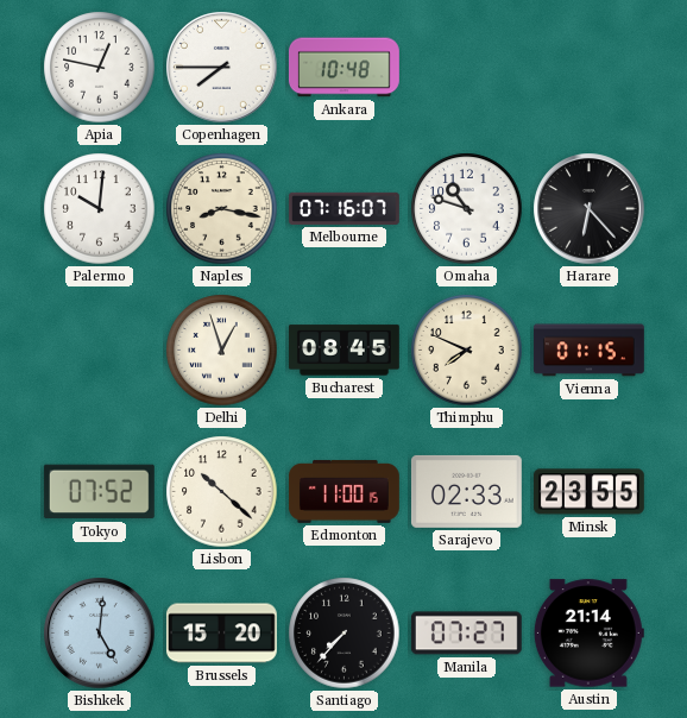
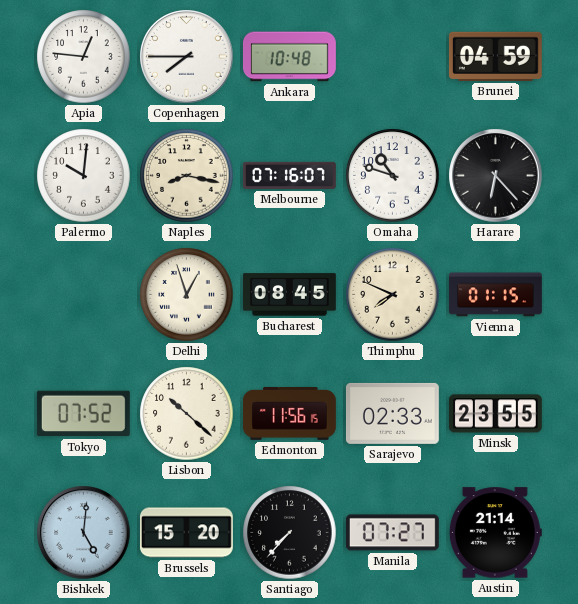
Apia: 12:47 -> 12:46
Brunei: none -> 04:59
Edmonton: 11:00 -> 11:56
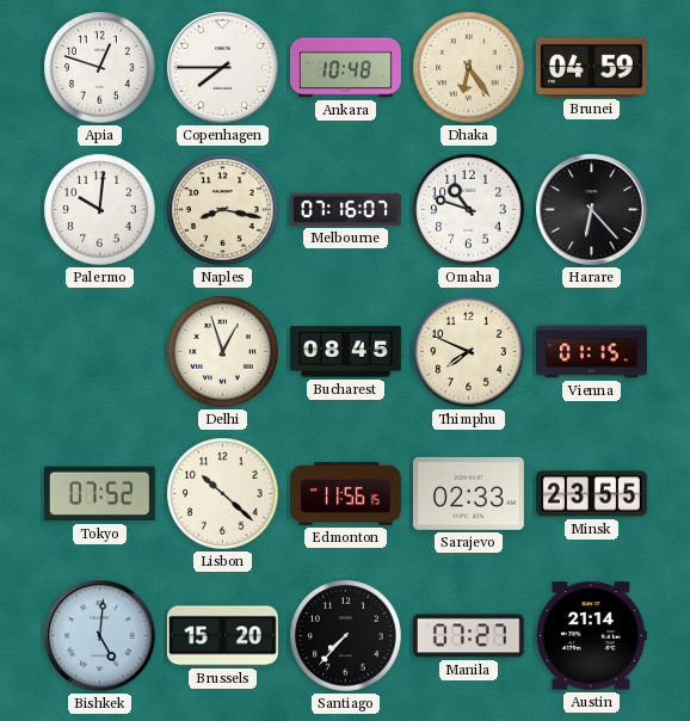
Apia: 12:46 -> 12:48
Dhaka: none -> 6:24
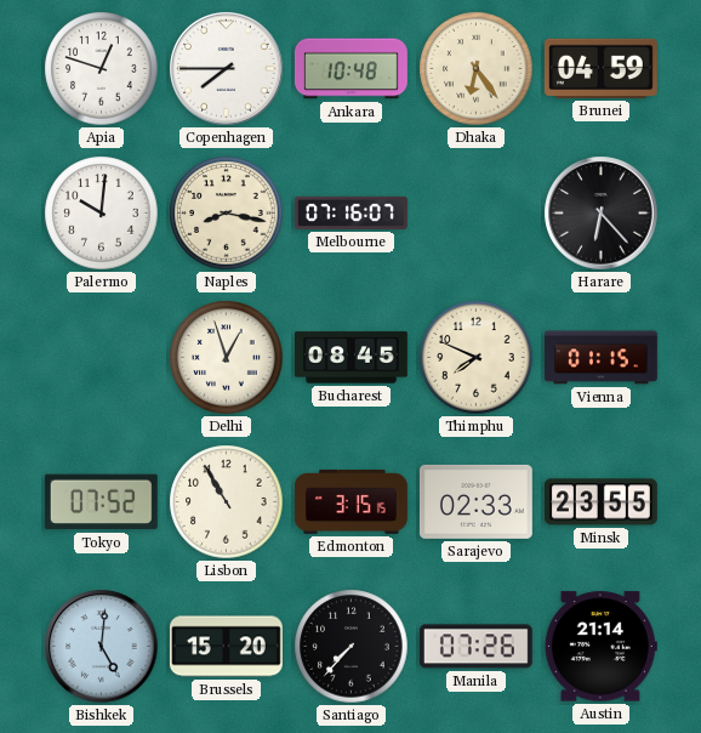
Omaha: 10:48 -> none
Lisbon: 10:22 -> 10:55
Edmonton: 11:56 -> 3:15
Manila: 07:27 -> 07:26
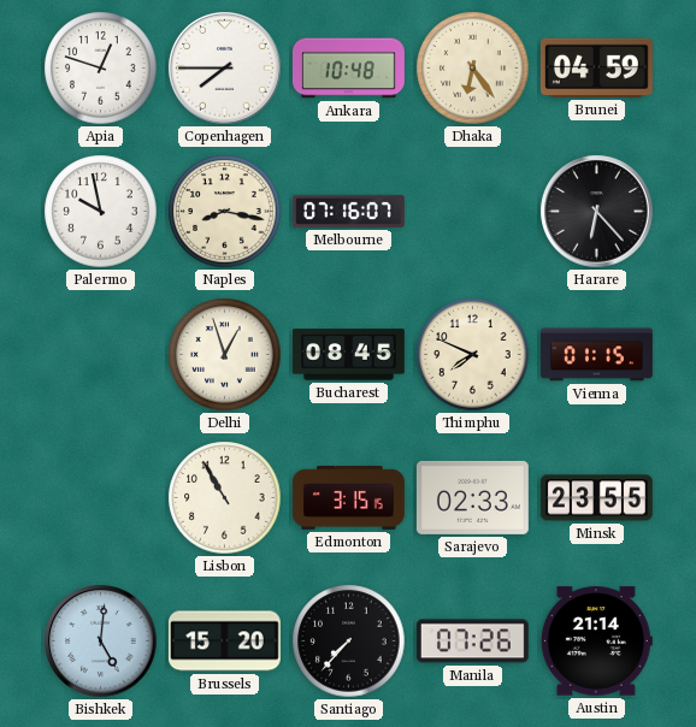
Palermo: 10:01 -> 9:58
Tokyo: 07:52 -> none
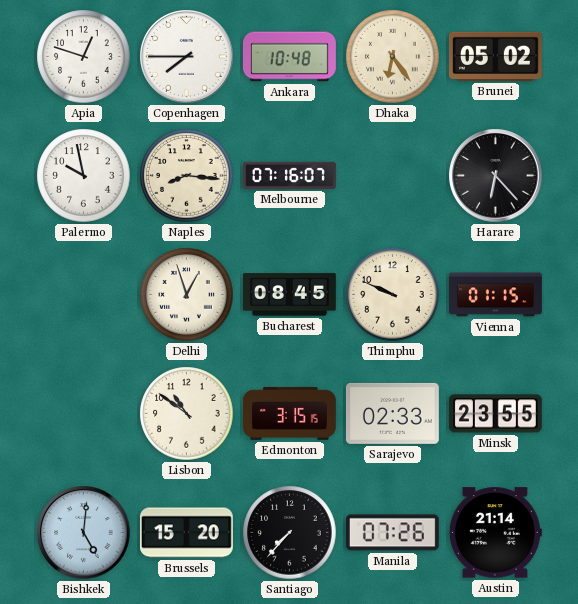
Brunei: 04:59 -> 05:02
Naples: 8:17 -> 8:16
Thimphu: 7:49 -> 9:49
Lisbon: 10:55 -> 10:51
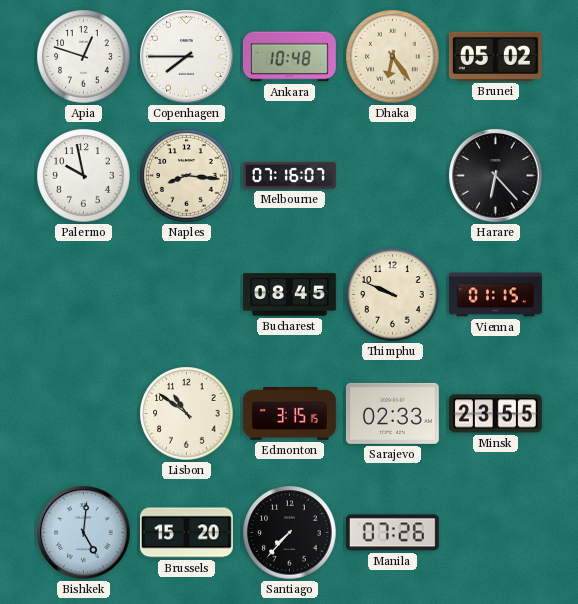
Delhi: 12:57 -> none
Austin: 21:14 -> none
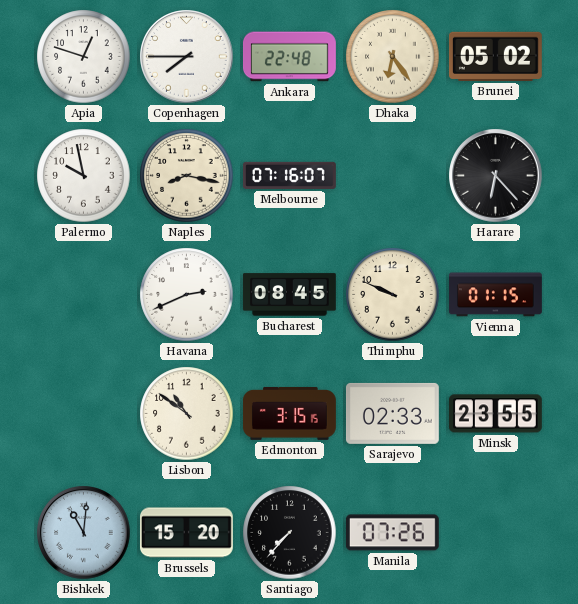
Ankara: 10:48 -> 22:48
Naples: 8:16 -> 8:17
Havana: none -> 2:41
Bishkek: 5:01 -> 11:01
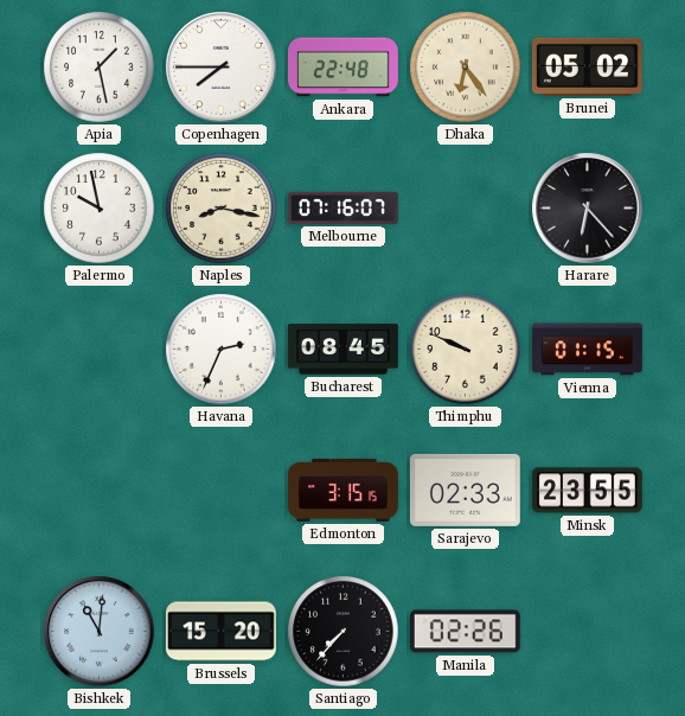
Apia: 12:48 -> 1:28
Havana: 2:41 -> 2:34
Lisbon: 10:51 -> none
Manila: 07:26 -> 02:26
